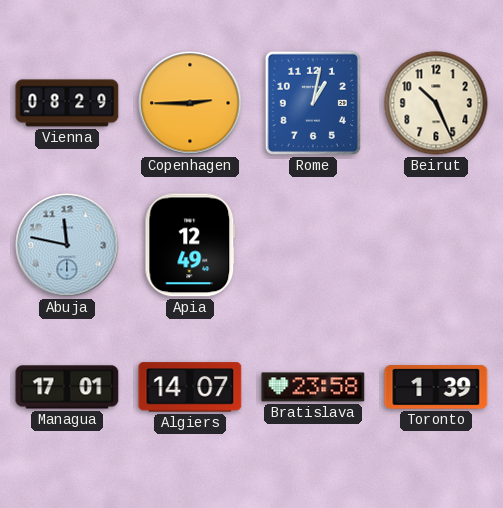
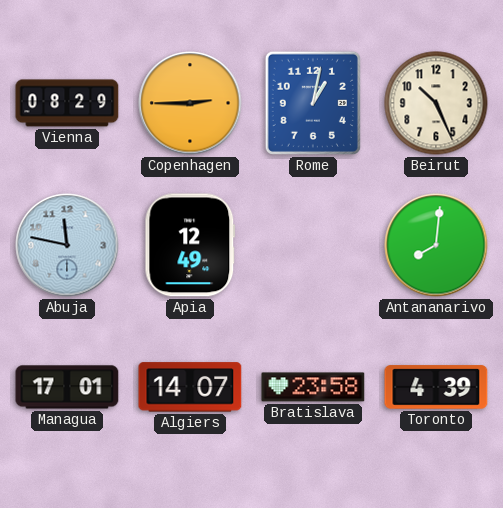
Antananarivo: none -> 8:01
Toronto: 1:39 -> 4:39
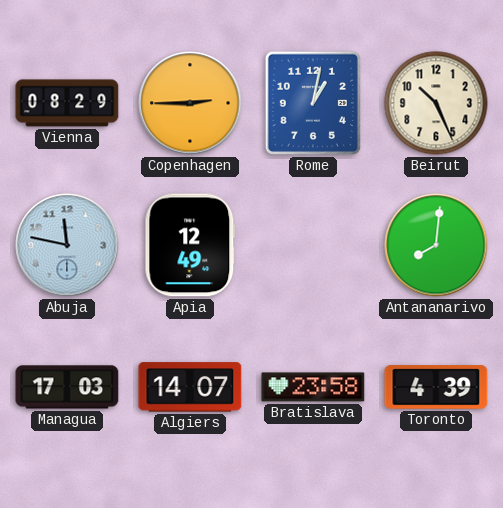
Managua: 17:01 -> 17:03
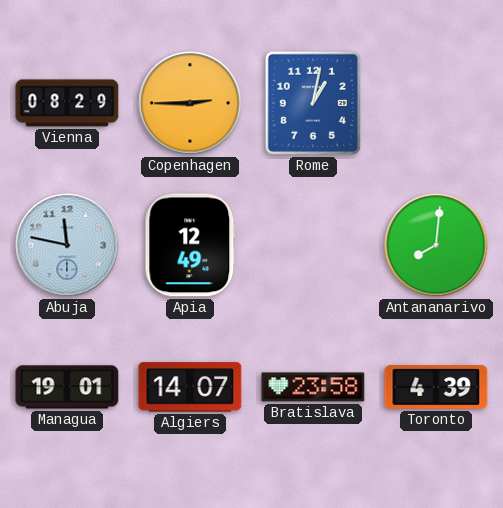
Beirut: 10:26 -> none
Managua: 17:03 -> 19:01
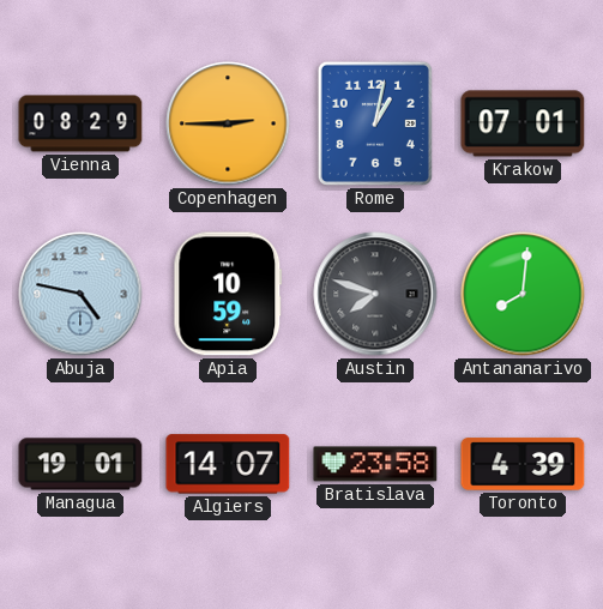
Krakow: none -> 07:01
Abuja: 11:47 -> 4:47
Apia: 12:49 -> 10:59
Austin: none -> 7:48
